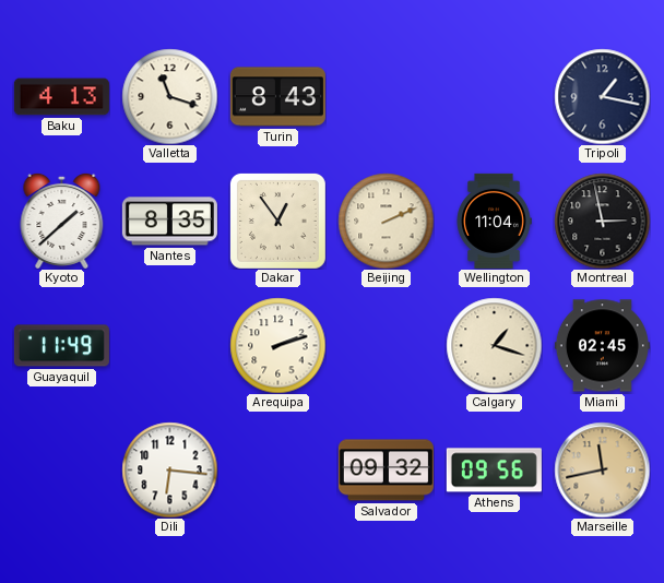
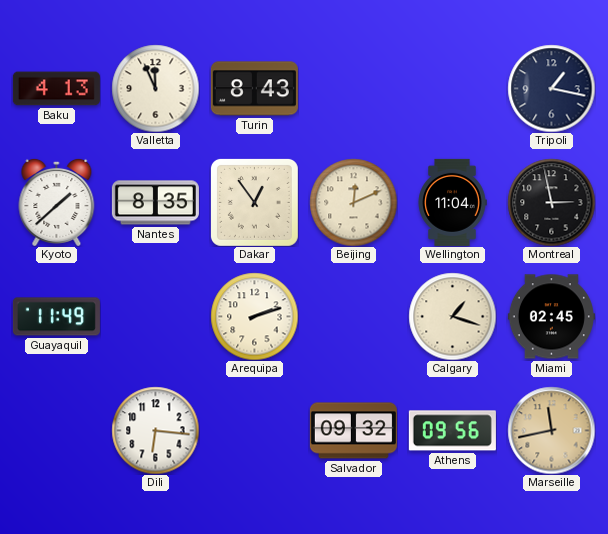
Valletta: 11:18 -> 11:56
Beijing: 2:11 -> 12:11
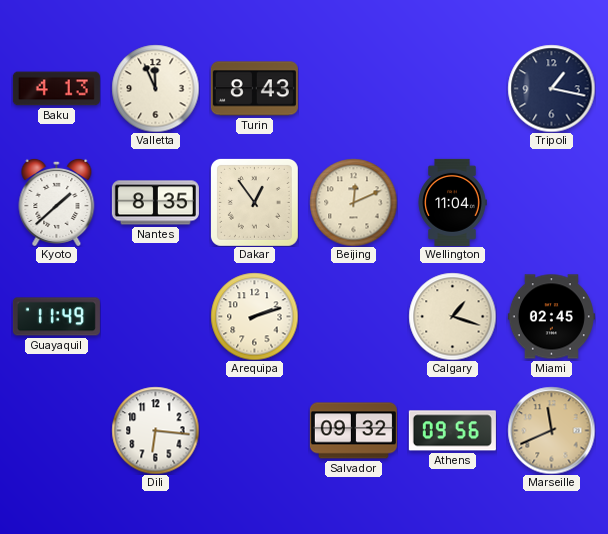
Montreal: 2:58 -> none
Marseille: 11:43 -> 11:41
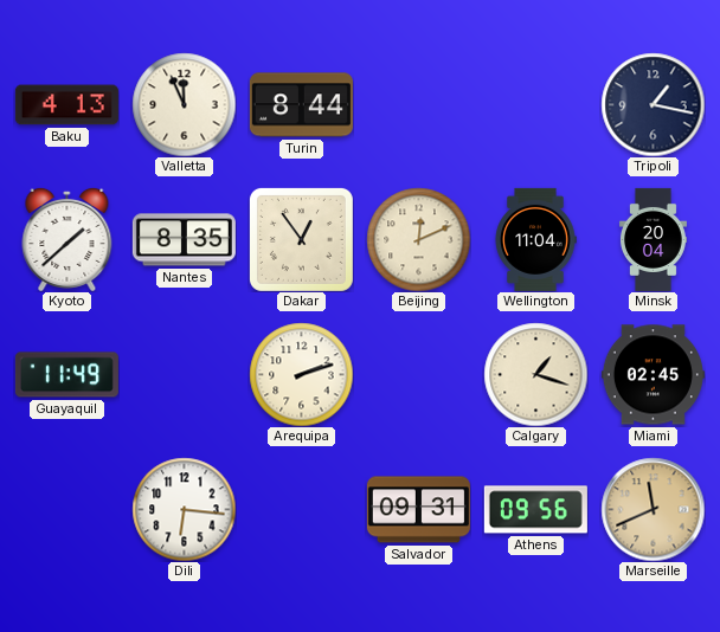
Turin: 8:43 -> 8:44
Minsk: none -> 20:04
Salvador: 09:32 -> 09:31
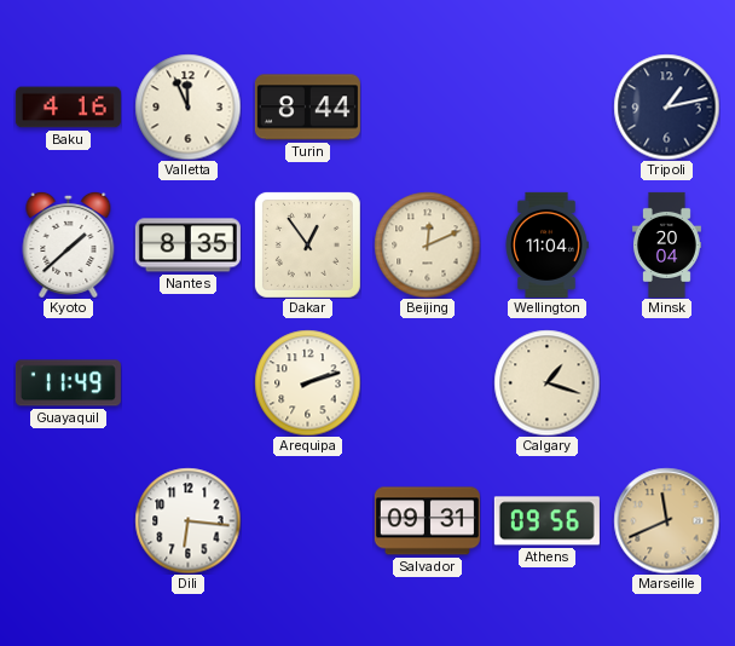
Baku: 4:13 -> 4:16
Tripoli: 1:17 -> 1:13
Miami: 02:45 -> none
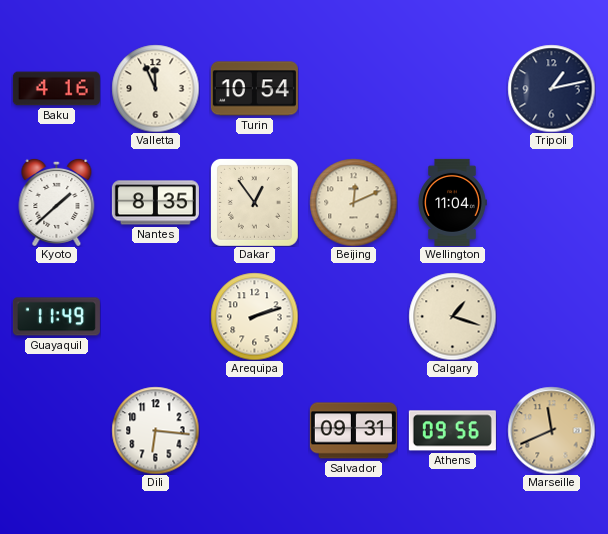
Turin: 8:44 -> 10:54
Minsk: 20:04 -> none
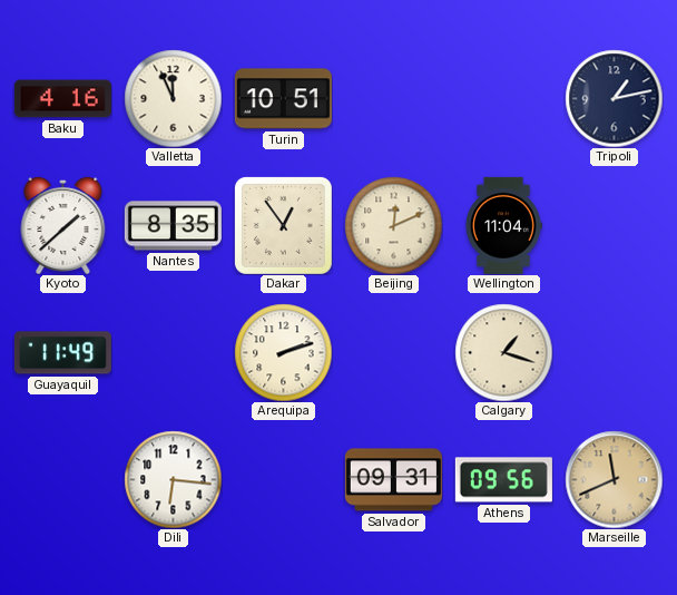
Turin: 10:54 -> 10:51
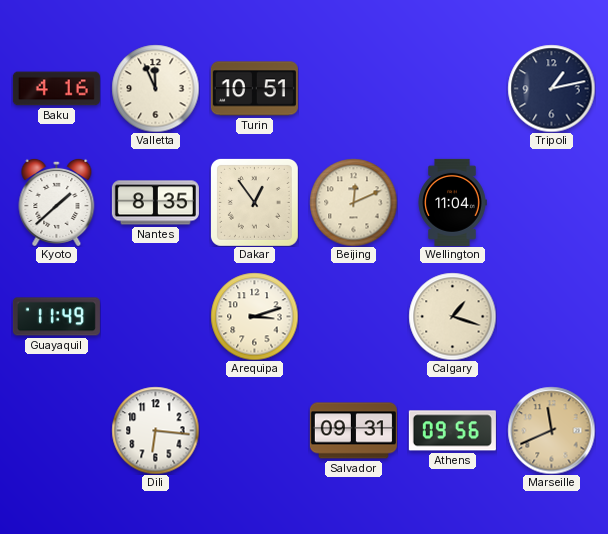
Arequipa: 2:12 -> 3:12
